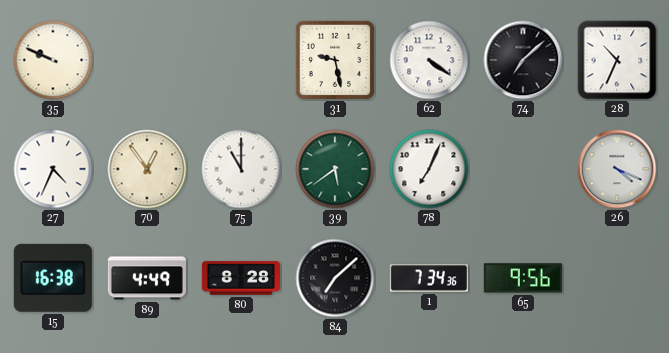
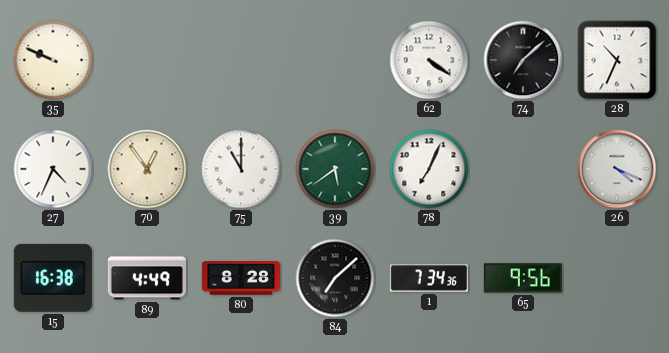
31: 9:28 -> none
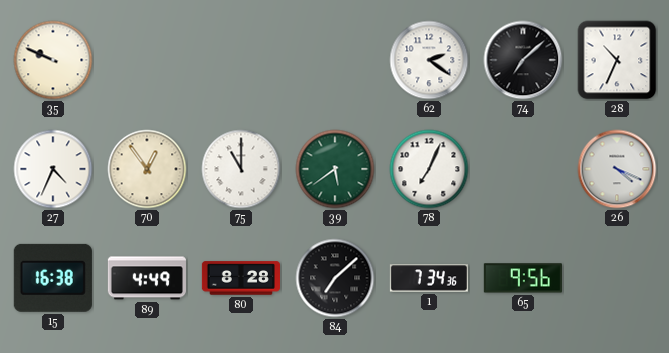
62: 4:21 -> 2:21
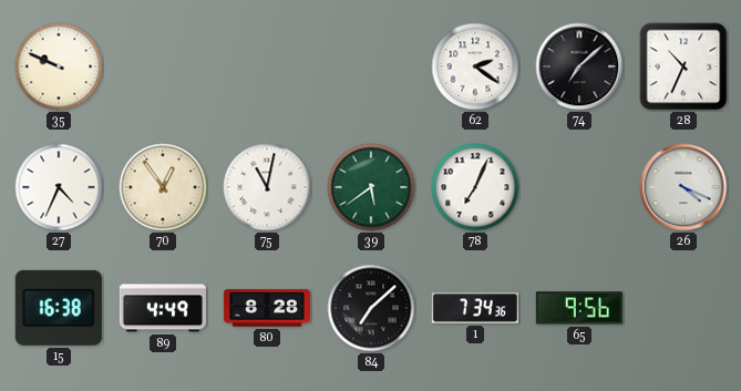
75: 11:00 -> 11:02
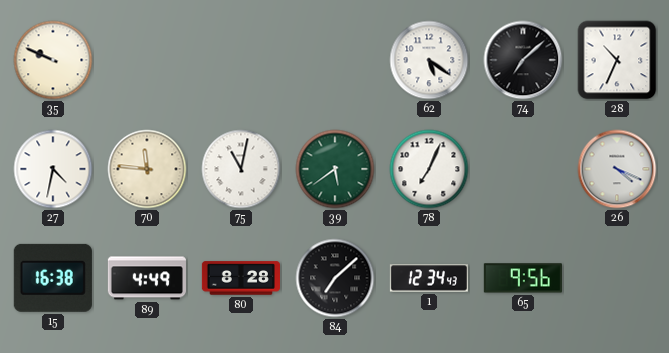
62: 2:21 -> 5:21
27: 4:34 -> 4:32
70: 12:54 -> 11:46
1: 7:34 -> 12:34
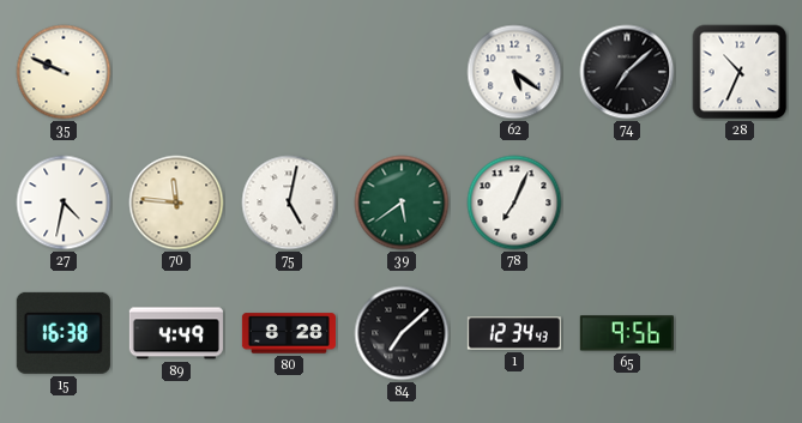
75: 11:02 -> 5:02
26: 4:19 -> none
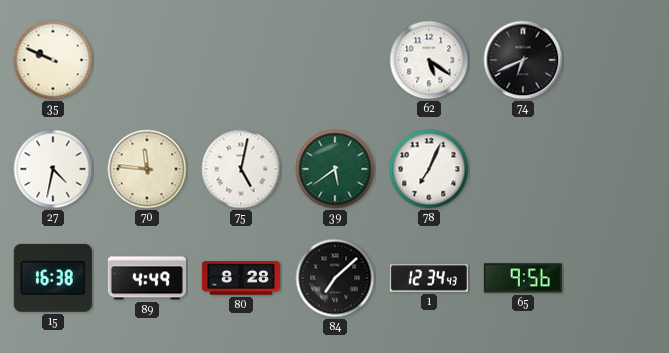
74: 7:08 -> 6:41
28: 10:34 -> none
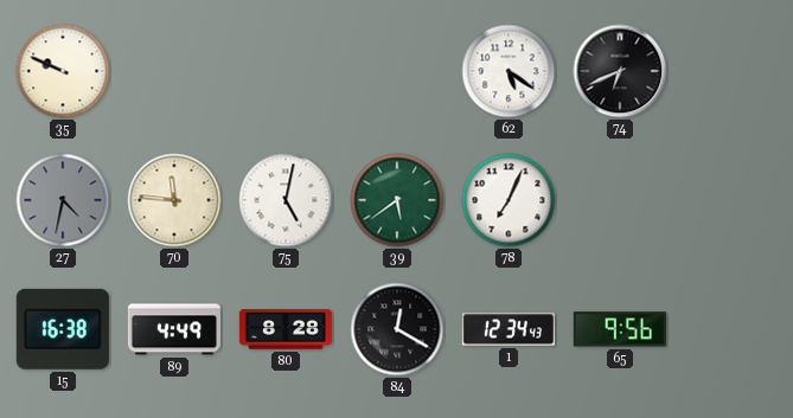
27 dial: white -> grey
84: 7:08 -> 12:20
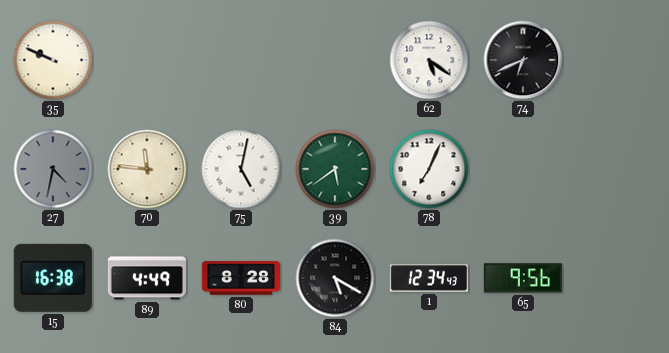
84: 12:20 -> 5:20
